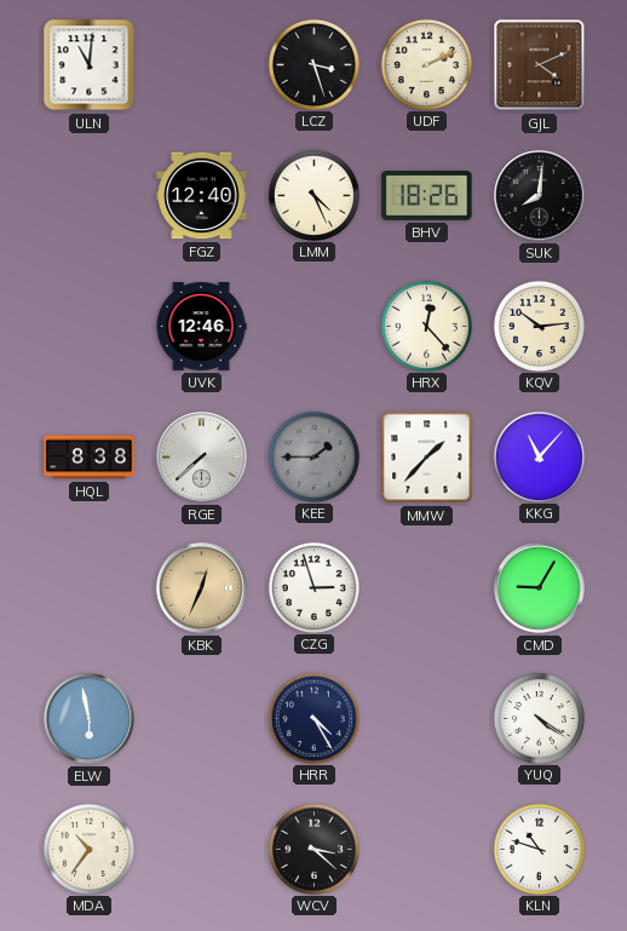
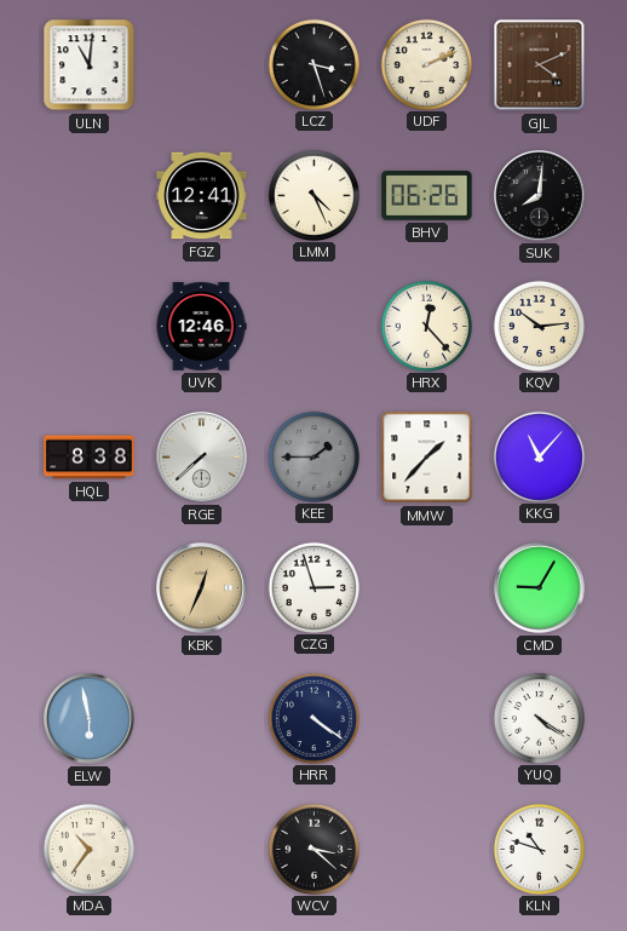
FGZ: 12:40 -> 12:41
BHV: 18:26 -> 06:26
HRR: 4:25 -> 4:21
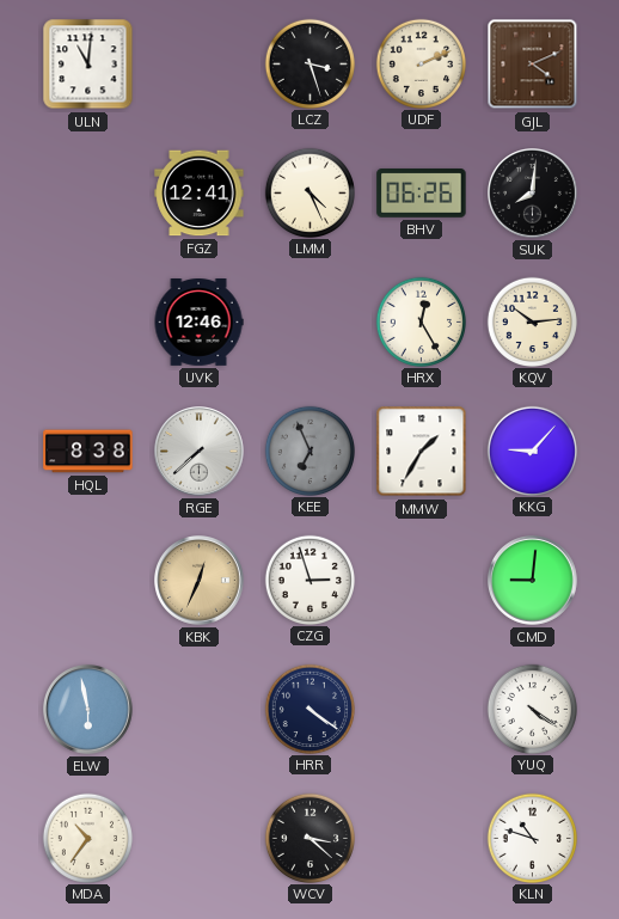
HRX: 12:23 -> 12:25
KEE: 1:45 -> 6:56
MMW: 1:37 -> 1:35
KKG: 11:07 -> 9:07
CMD: 9:05 -> 9:01
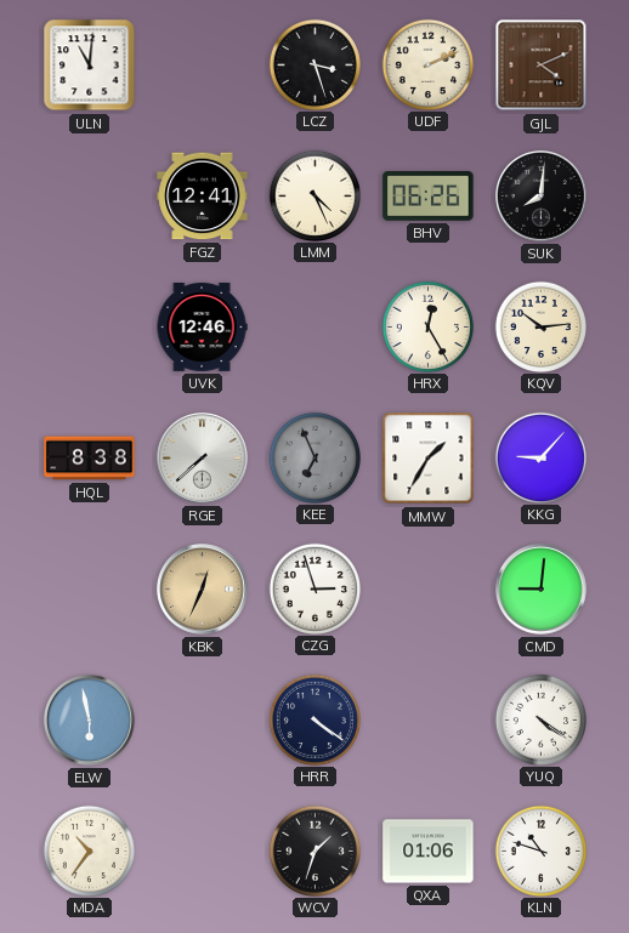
WCV: 3:22 -> 1:33
QXA: none -> 01:06
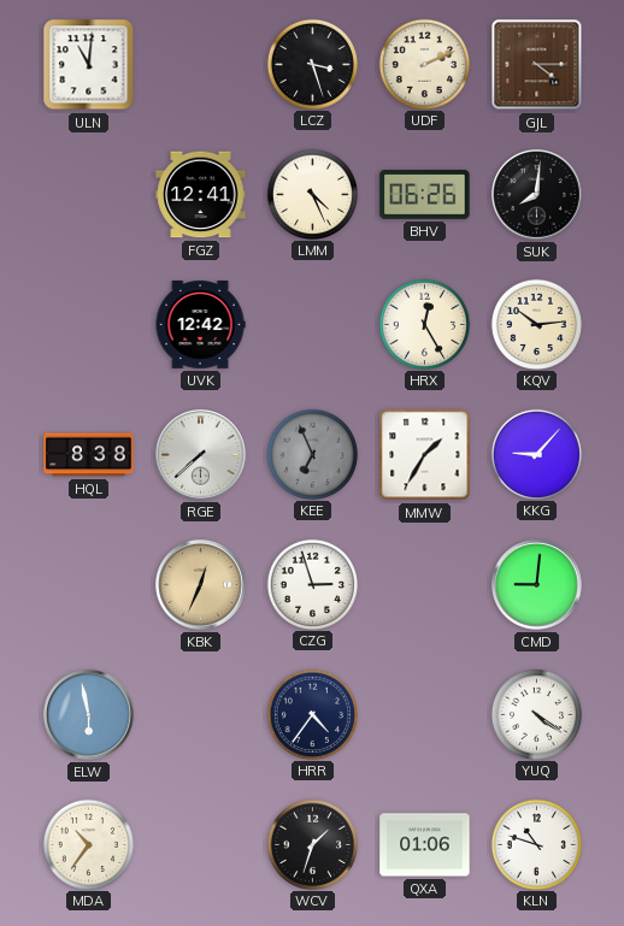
GJL: 4:11 -> 4:15
UVK: 12:46 -> 12:42
HRR: 4:21 -> 4:36
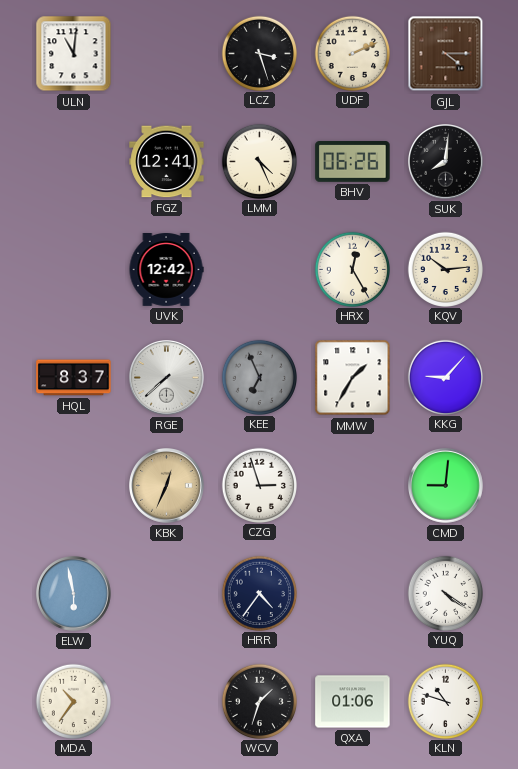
HQL: 8:38 -> 8:37
